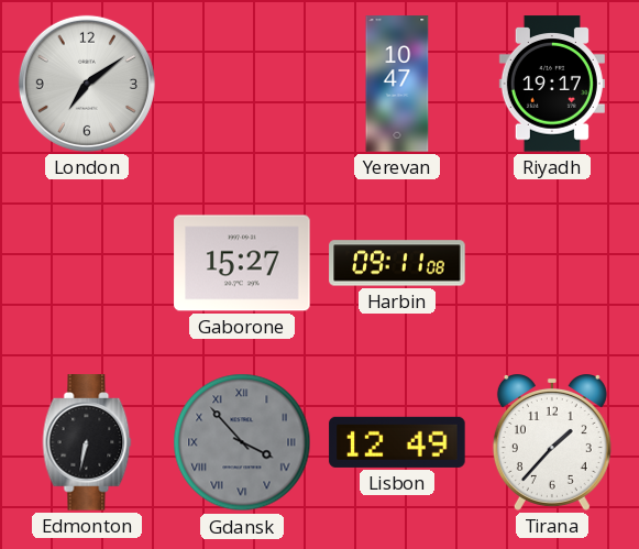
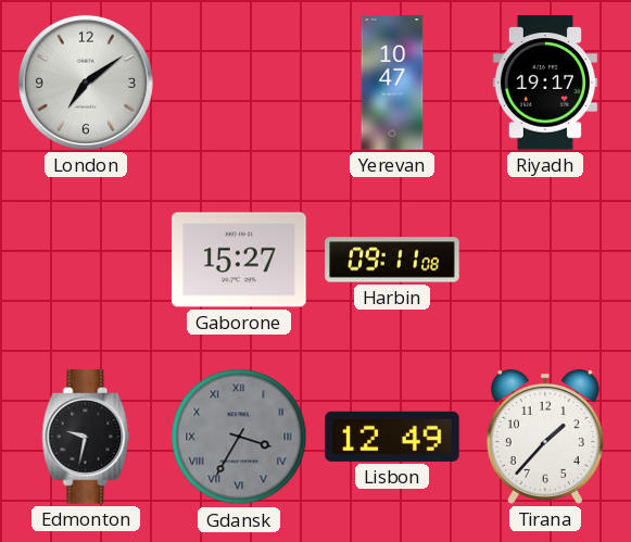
Edmonton: 6:32 -> 9:32
Gdansk: 3:53 -> 3:35
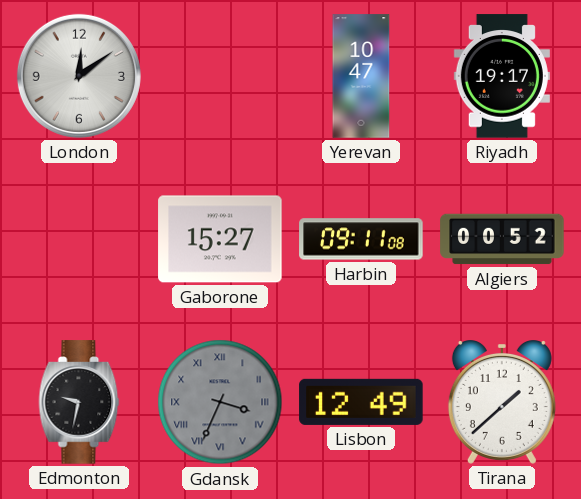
London: 7:09 -> 12:09
Algiers: none -> 00:52
Gdansk: 3:35 -> 3:34
Tirana: 1:37 -> 1:38
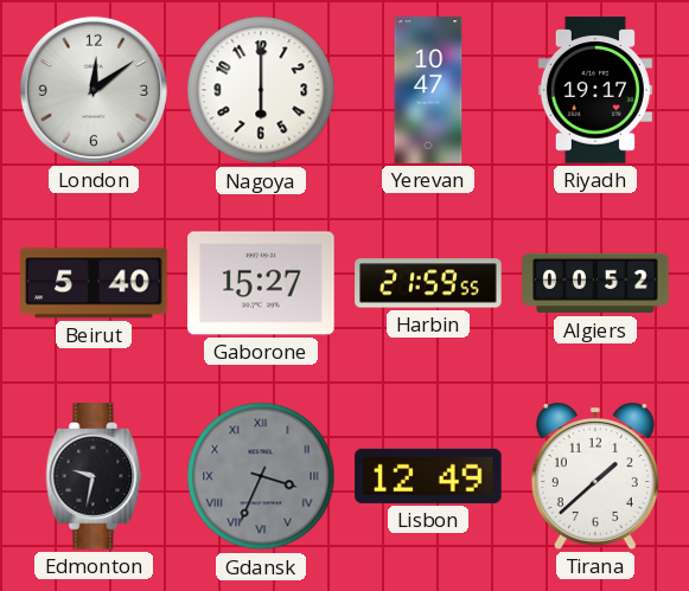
Nagoya: none -> 6:00
Beirut: none -> 5:40
Harbin: 09:11 -> 21:59
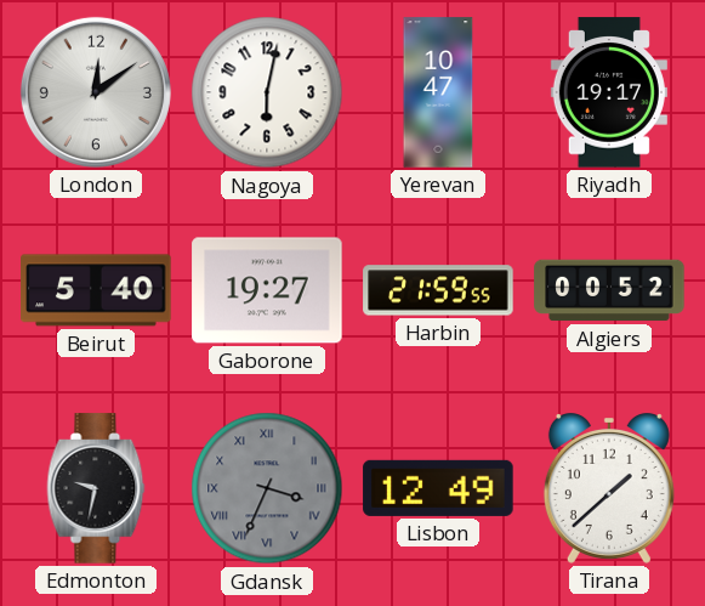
Nagoya: 6:00 -> 6:02
Gaborone: 15:27 -> 19:27
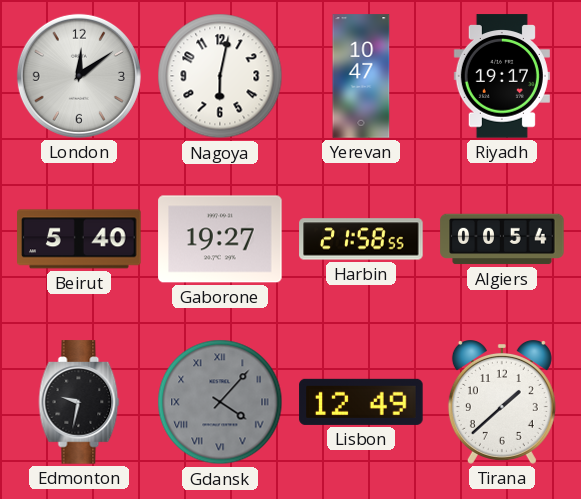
Harbin: 21:59 -> 21:58
Algiers: 00:52 -> 00:54
Gdansk: 3:34 -> 4:07
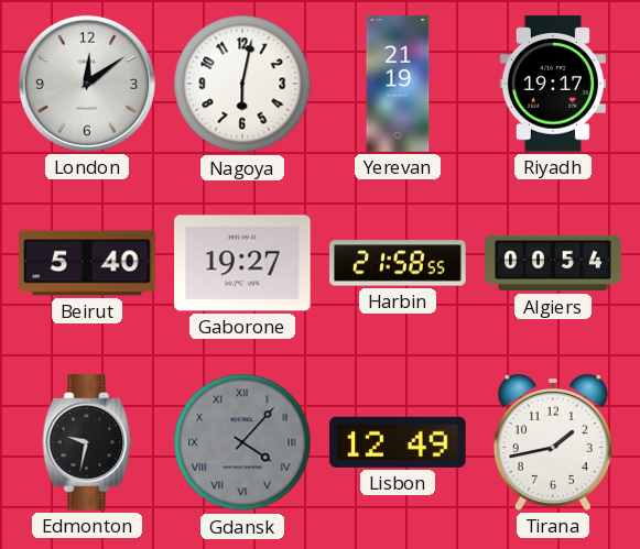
Yerevan: 10:47 -> 21:19
Tirana: 1:38 -> 1:43
